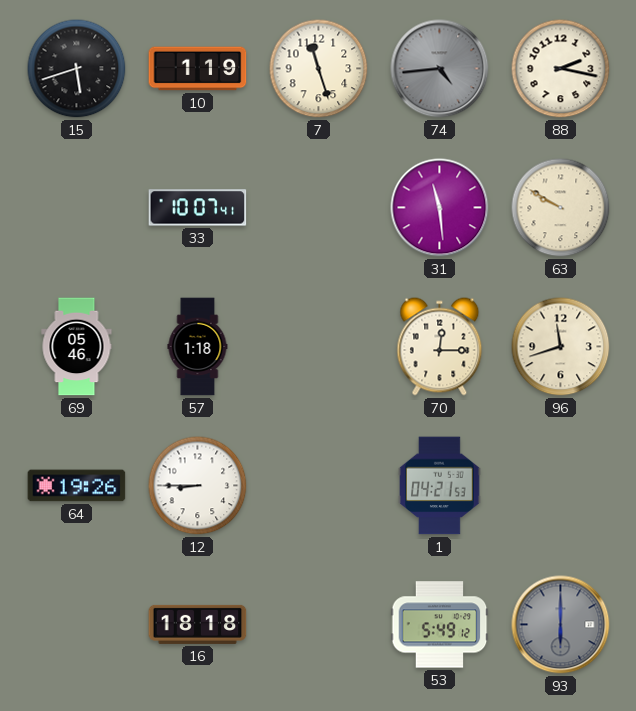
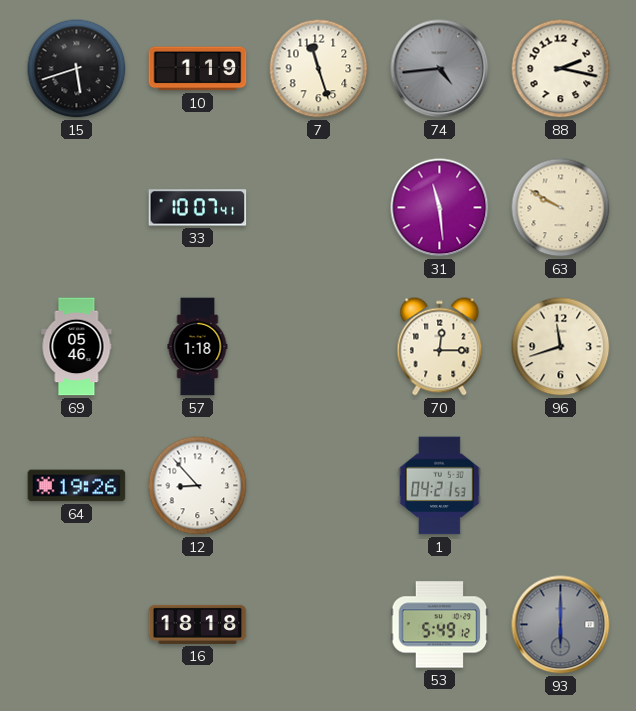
12: 8:45 -> 8:53
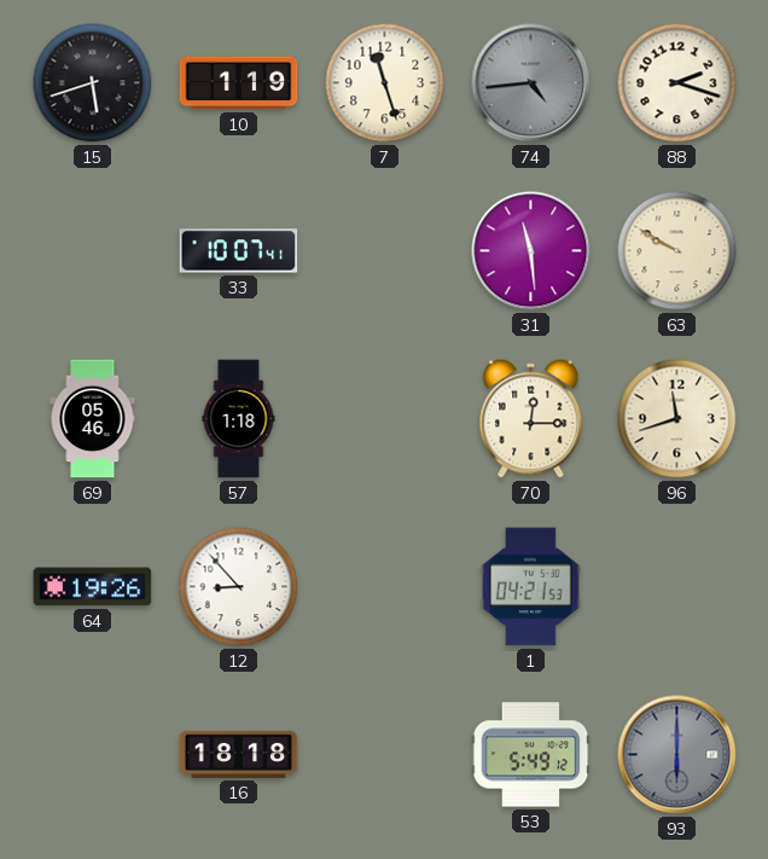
88: 2:17 -> 2:18
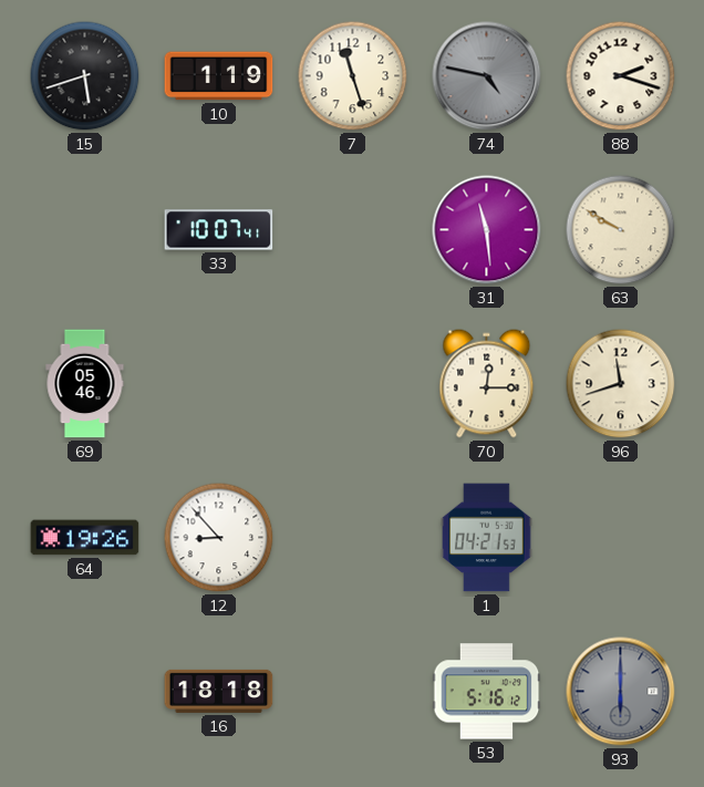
74: 4:44 -> 4:47
57: 1:18 -> none
53: 5:49 -> 5:16
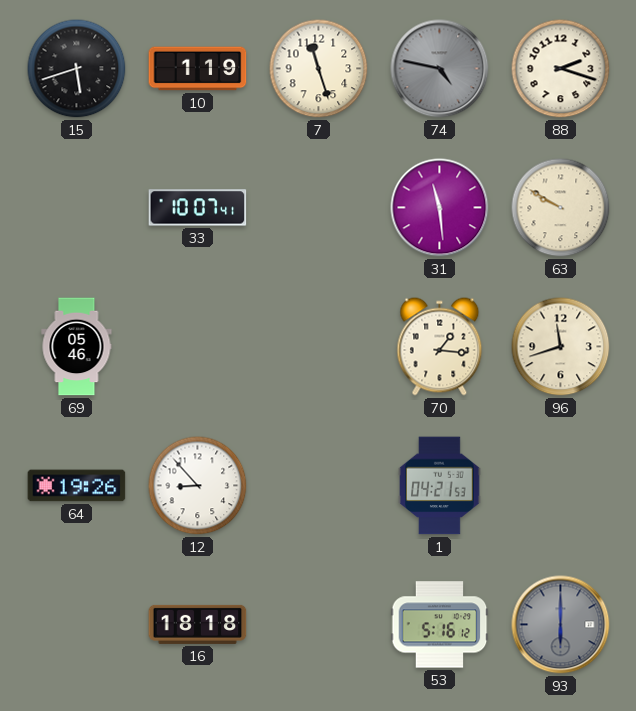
70: 12:15 -> 1:16
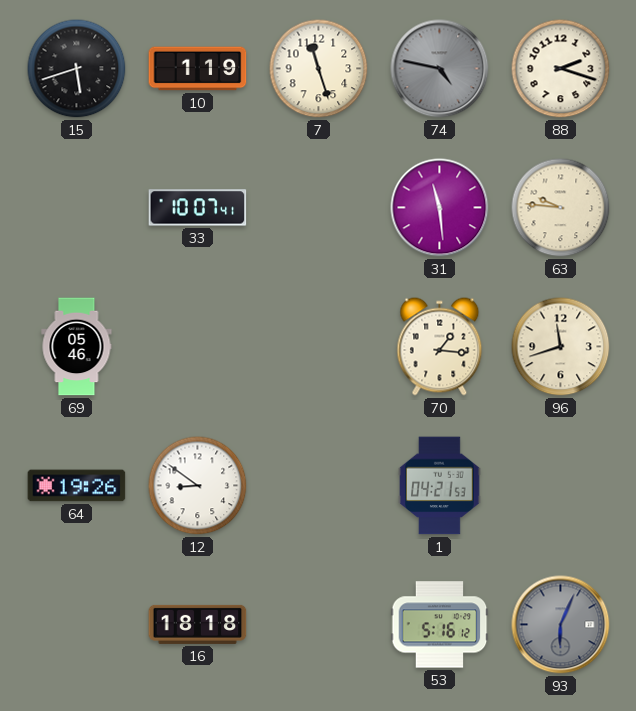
63: 9:50 -> 9:46
12: 8:53 -> 8:51
93: 6:00 -> 6:04
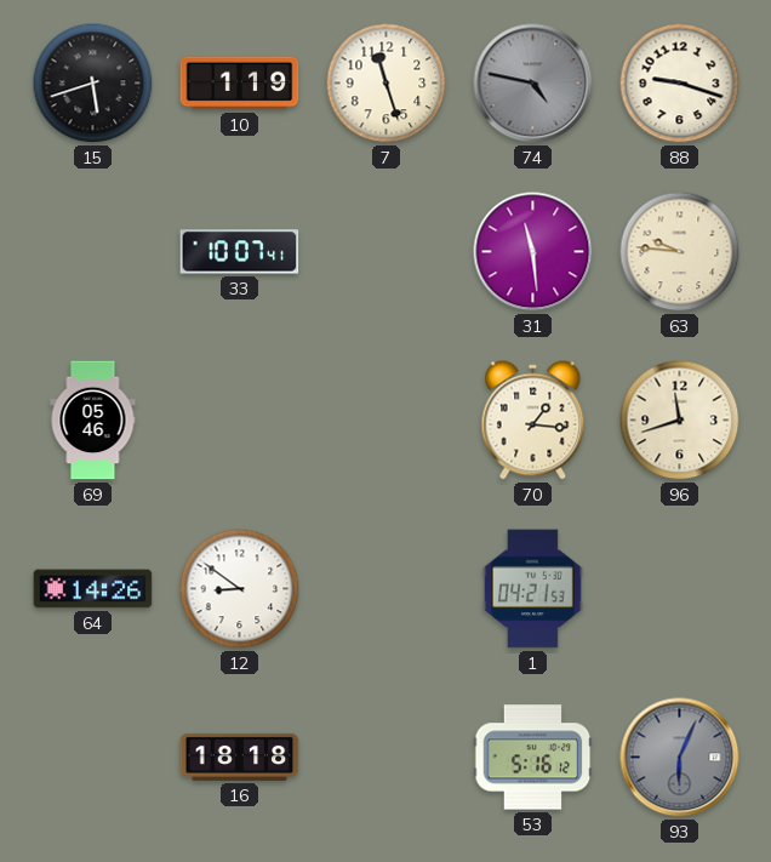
88: 2:18 -> 9:18
64: 19:26 -> 14:26
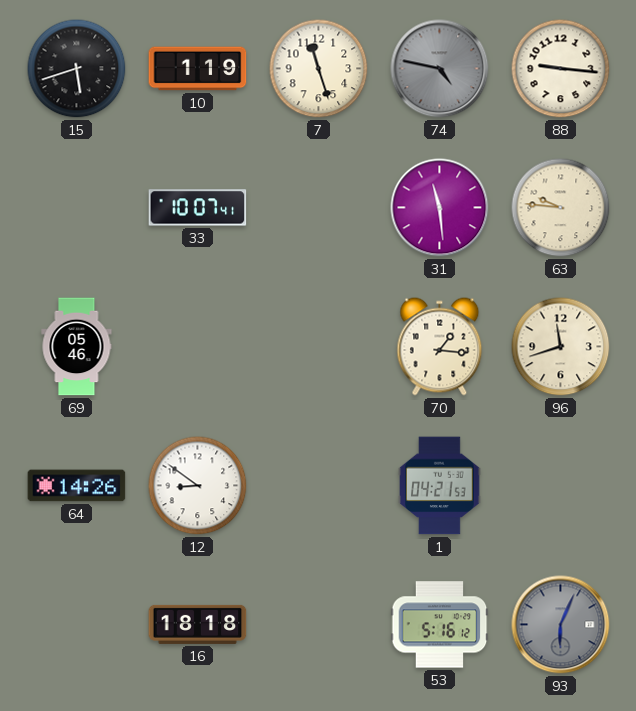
88: 9:18 -> 9:16
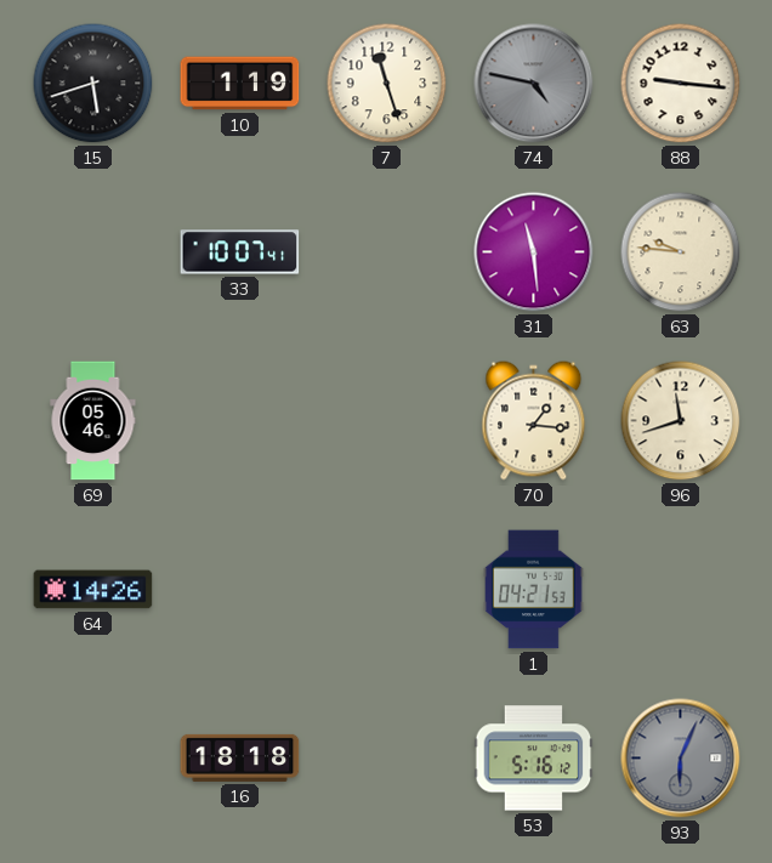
12: 8:51 -> none
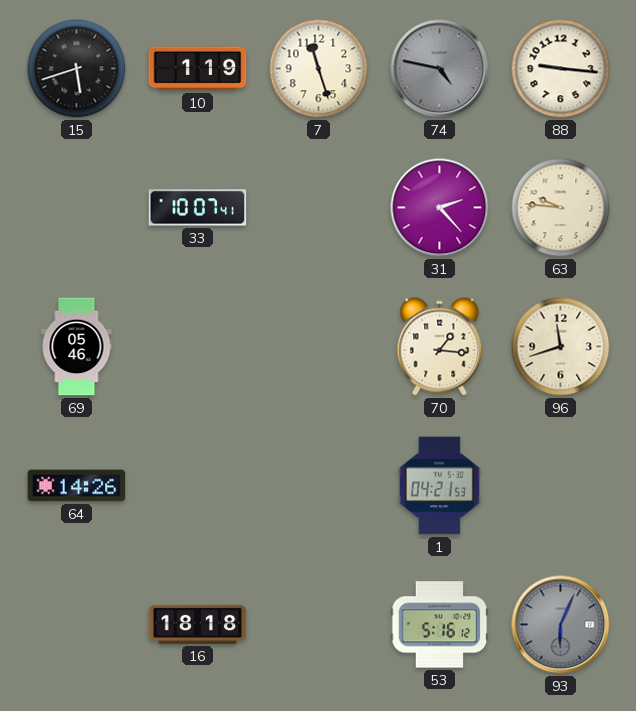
31: 11:29 -> 2:23
